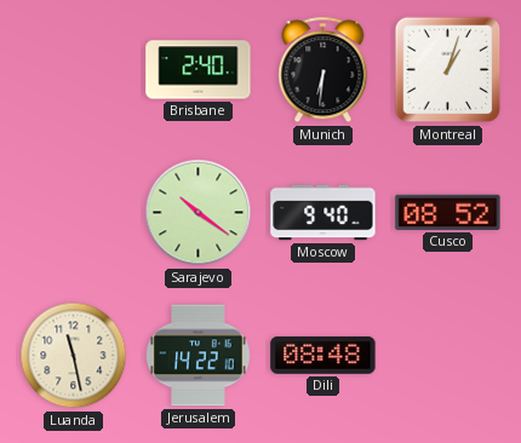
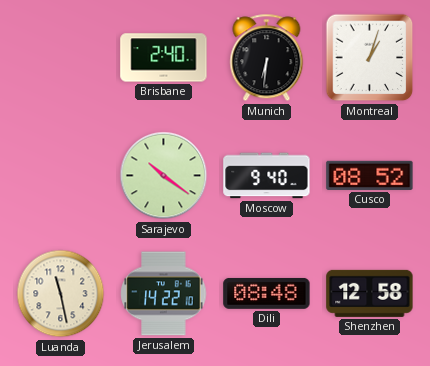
Shenzhen: none -> 12:58
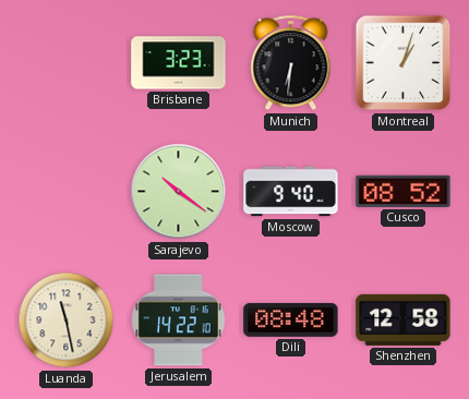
Brisbane: 2:40 -> 3:23
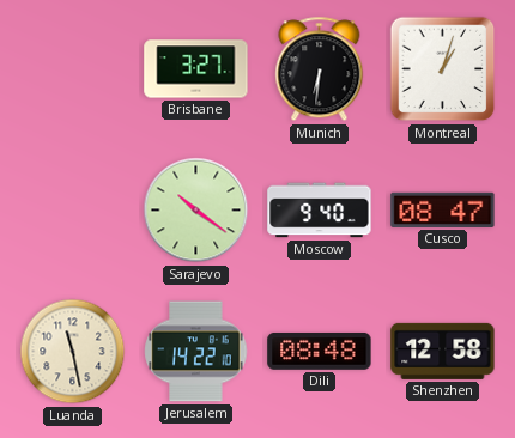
Brisbane: 3:23 -> 3:27
Cusco: 08:52 -> 08:47
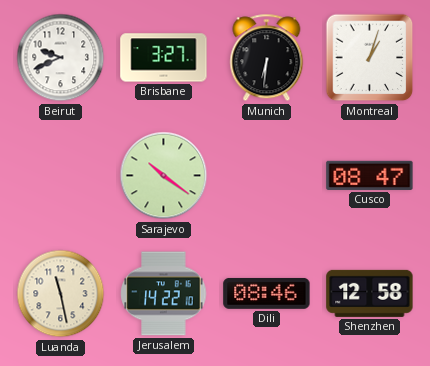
Beirut: none -> 9:41
Moscow: 9:40 -> none
Dili: 08:48 -> 08:46
